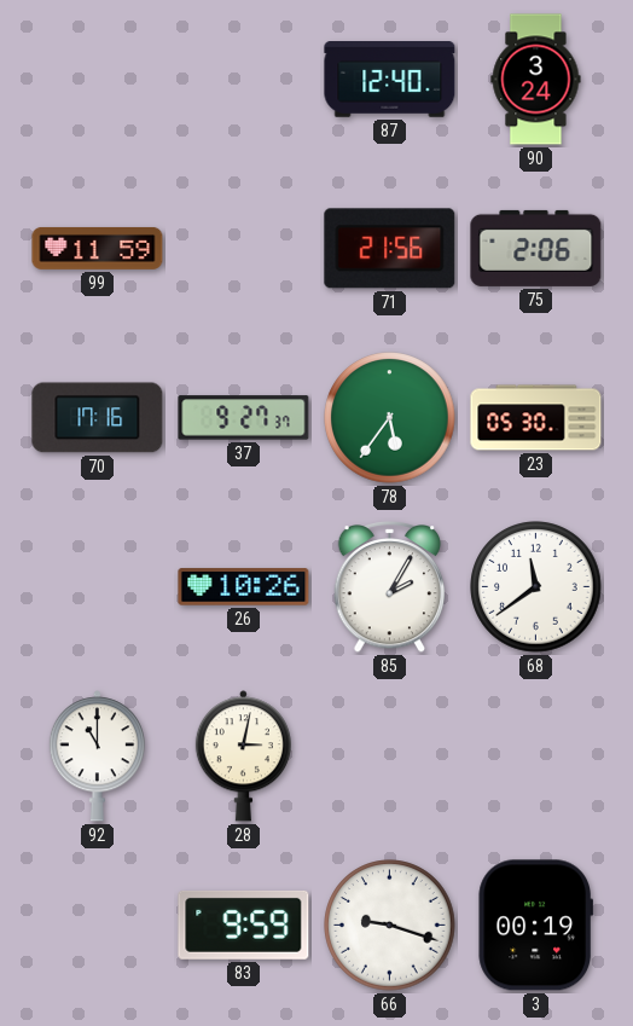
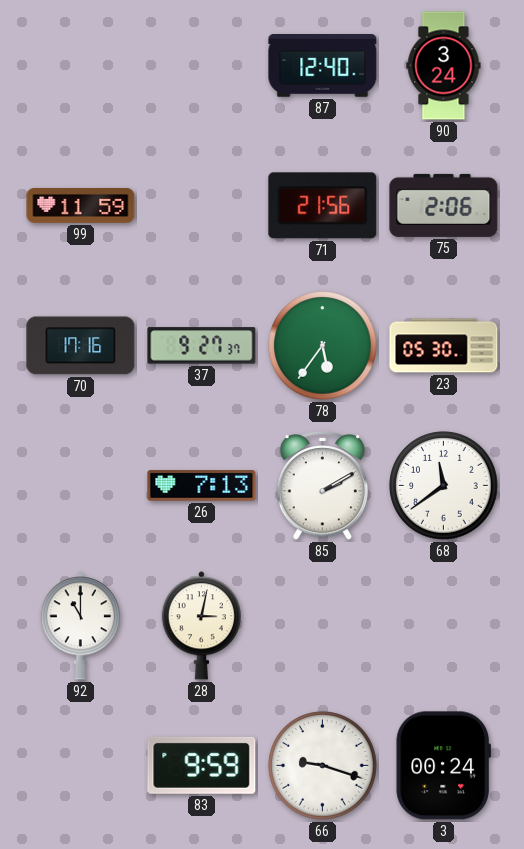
26: 10:26 -> 7:13
85: 2:05 -> 2:10
3: 00:19 -> 00:24
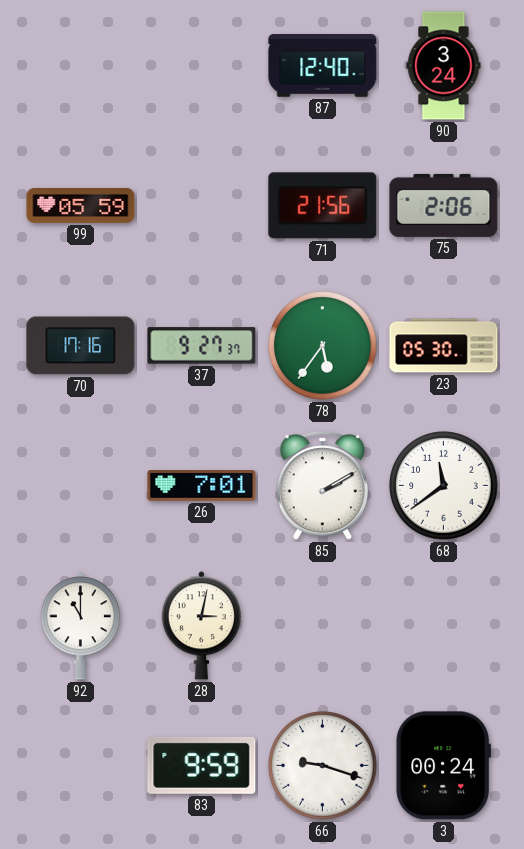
99: 11:59 -> 05:59
26: 7:13 -> 7:01
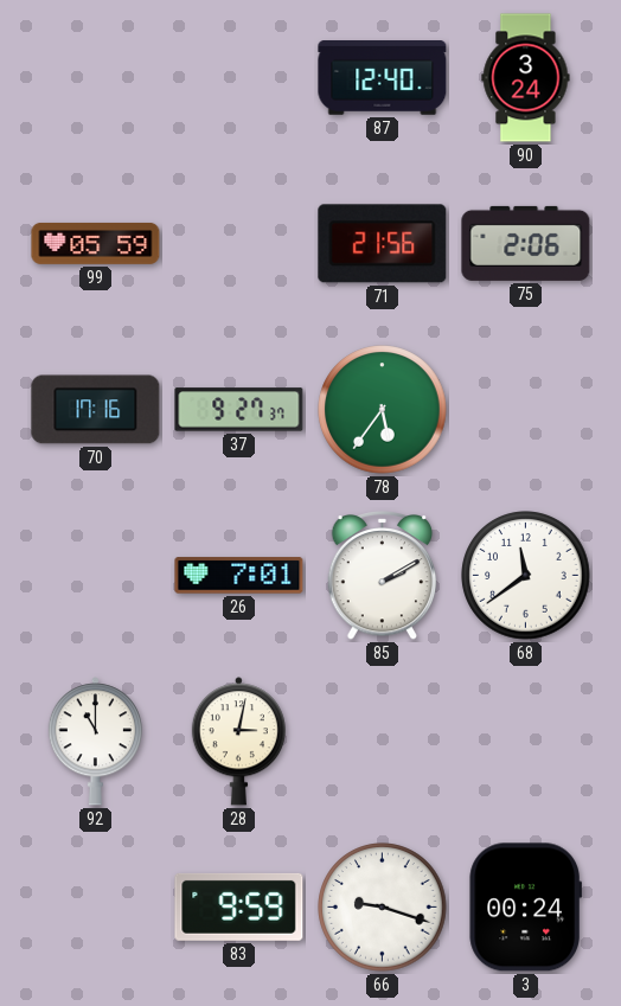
23: 05:30 -> none
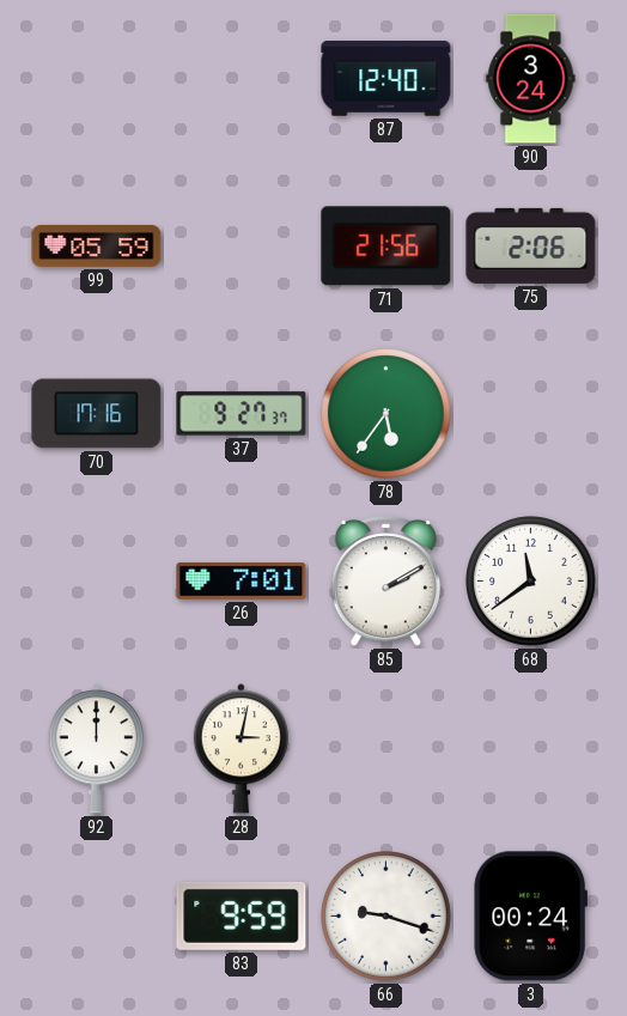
92: 11:00 -> 12:00
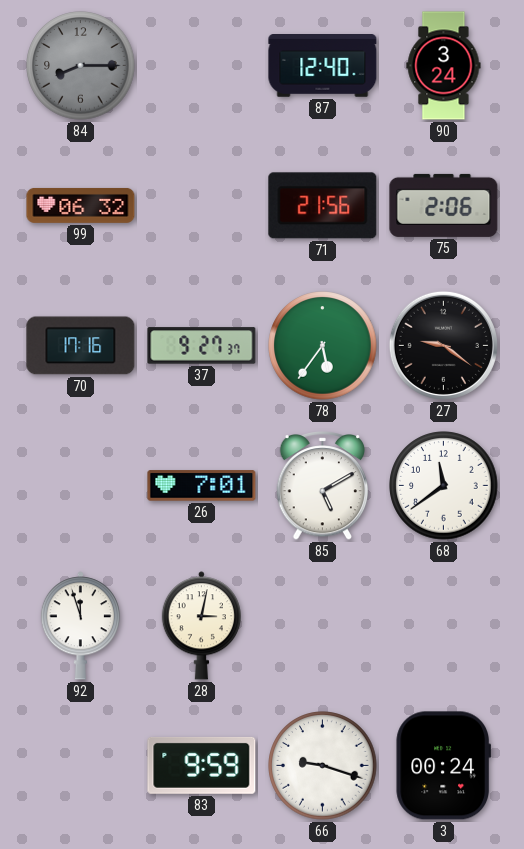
84: none -> 8:15
99: 05:59 -> 06:32
27: none -> 9:21
85: 2:10 -> 5:10
92: 12:00 -> 11:57
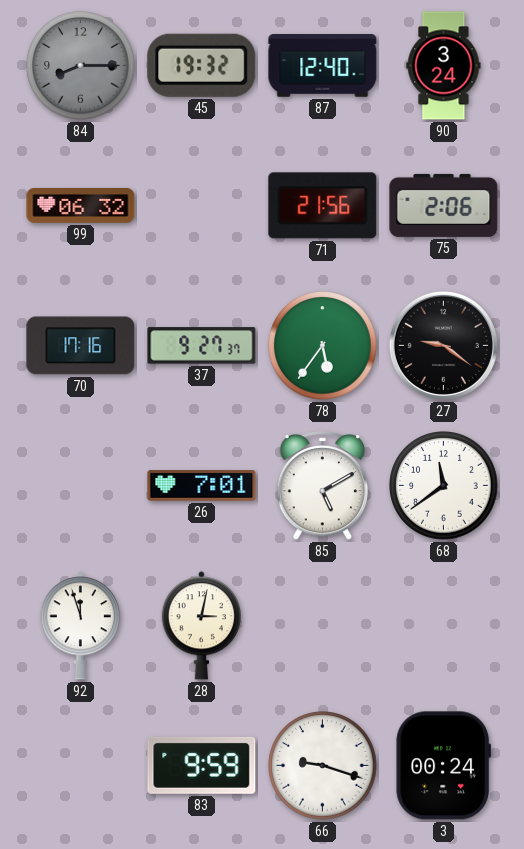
45: none -> 19:32
